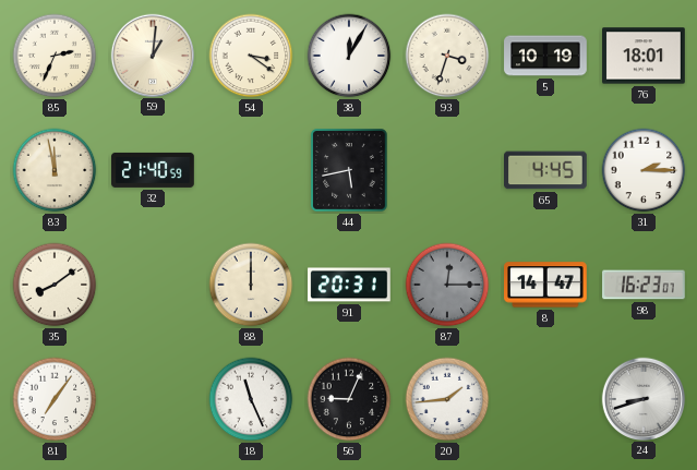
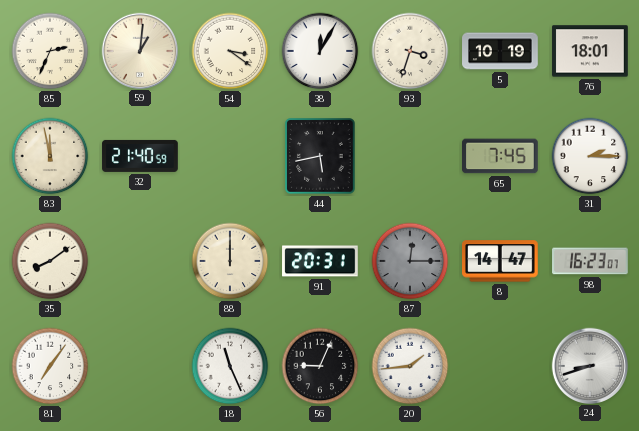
65: 4:45 -> 7:45
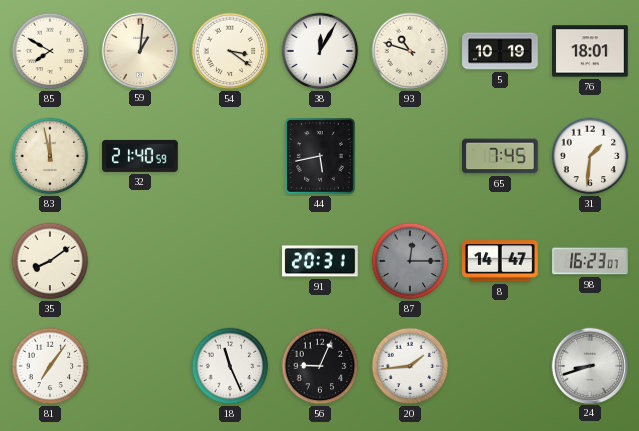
85: 2:34 -> 7:50
93: 3:33 -> 10:48
31: 2:15 -> 1:31
88: 12:00 -> none
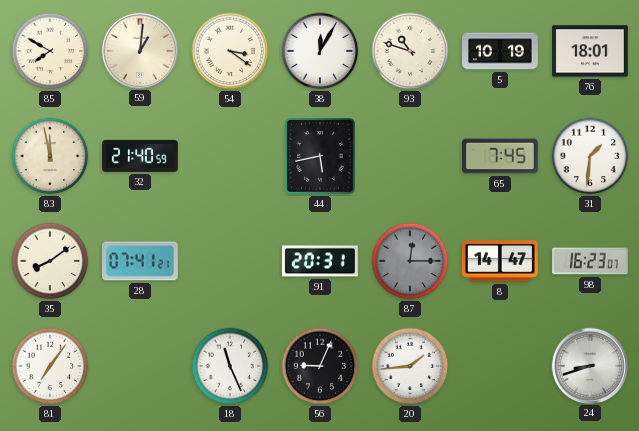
28: none -> 07:41
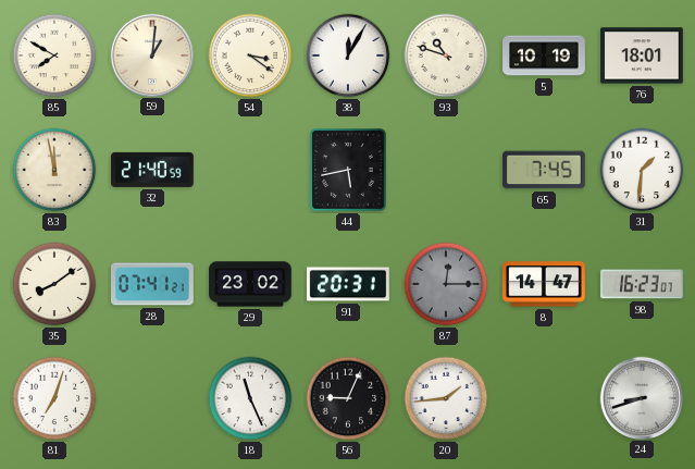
29: none -> 23:02
81: 7:06 -> 7:03
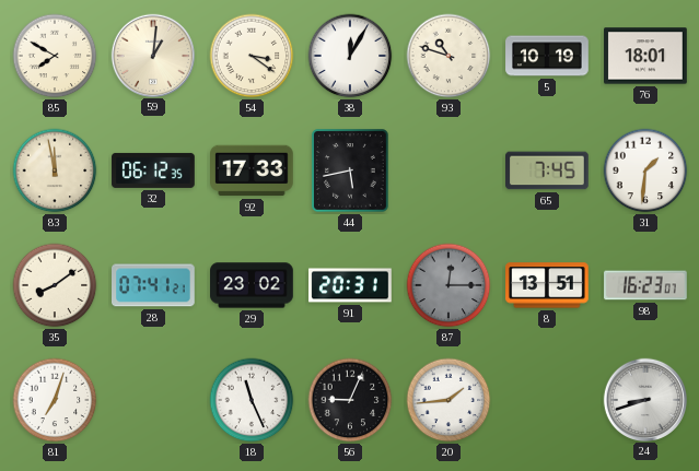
32: 21:40 -> 06:12
92: none -> 17:33
8: 14:47 -> 13:51
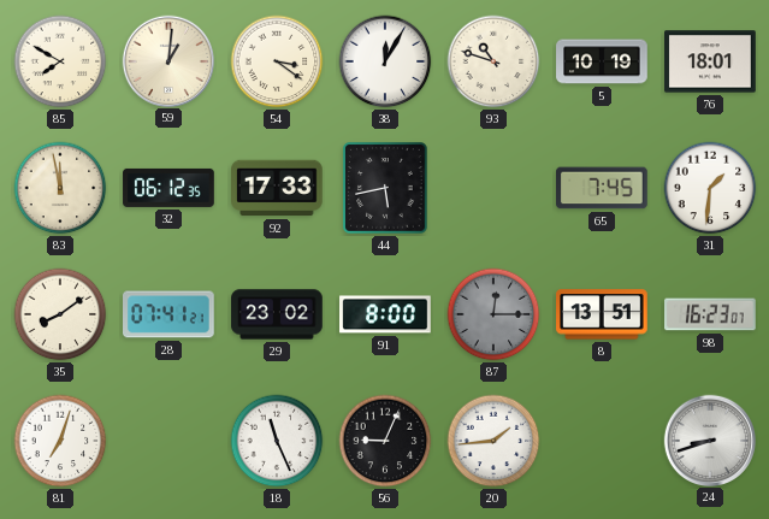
91: 20:31 -> 8:00
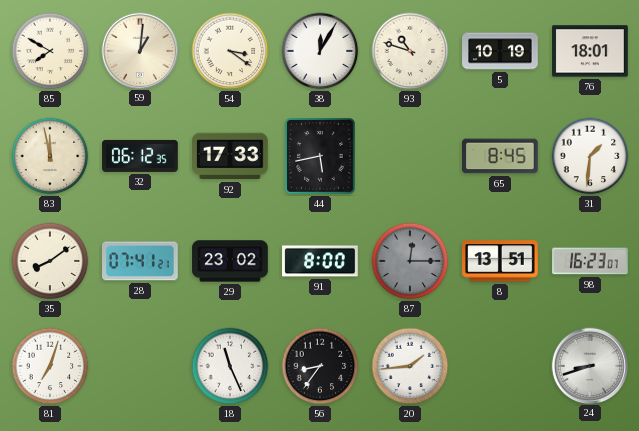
65: 7:45 -> 8:45
56: 9:04 -> 8:36
